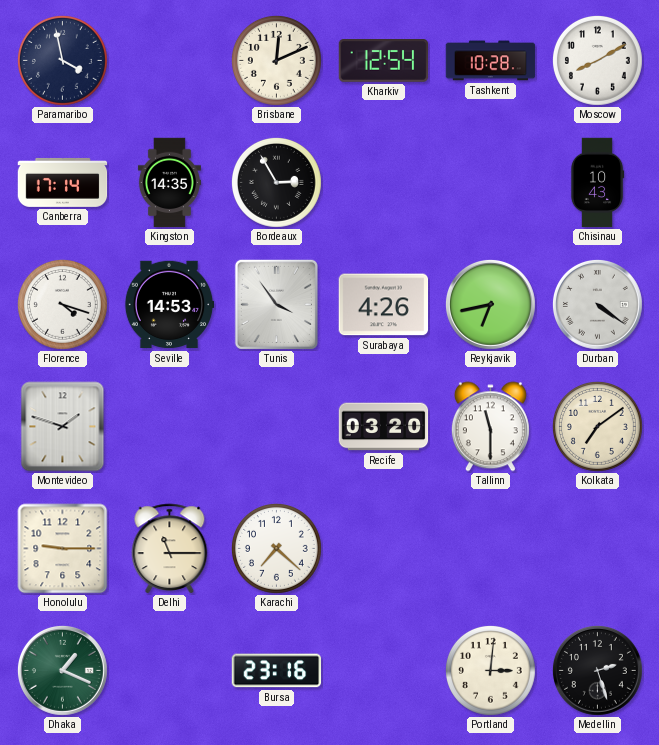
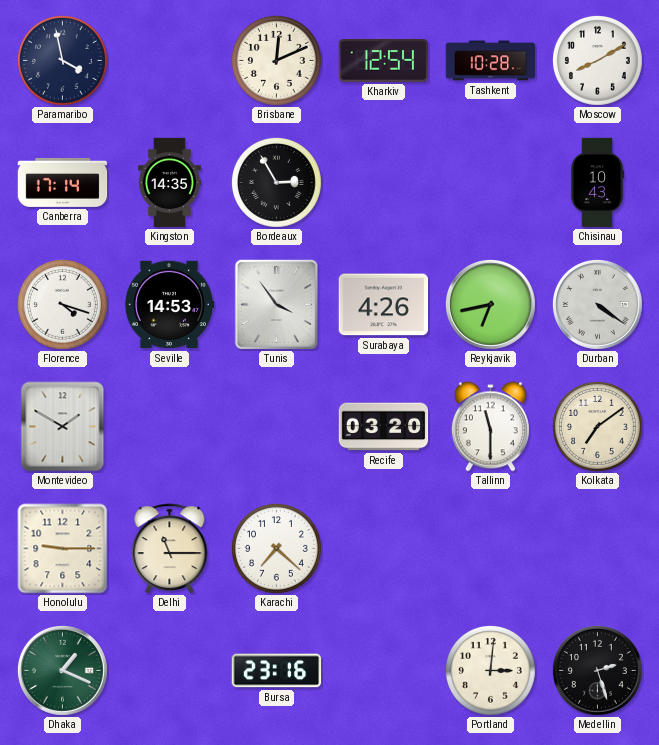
Montevideo: 1:48 -> 1:50
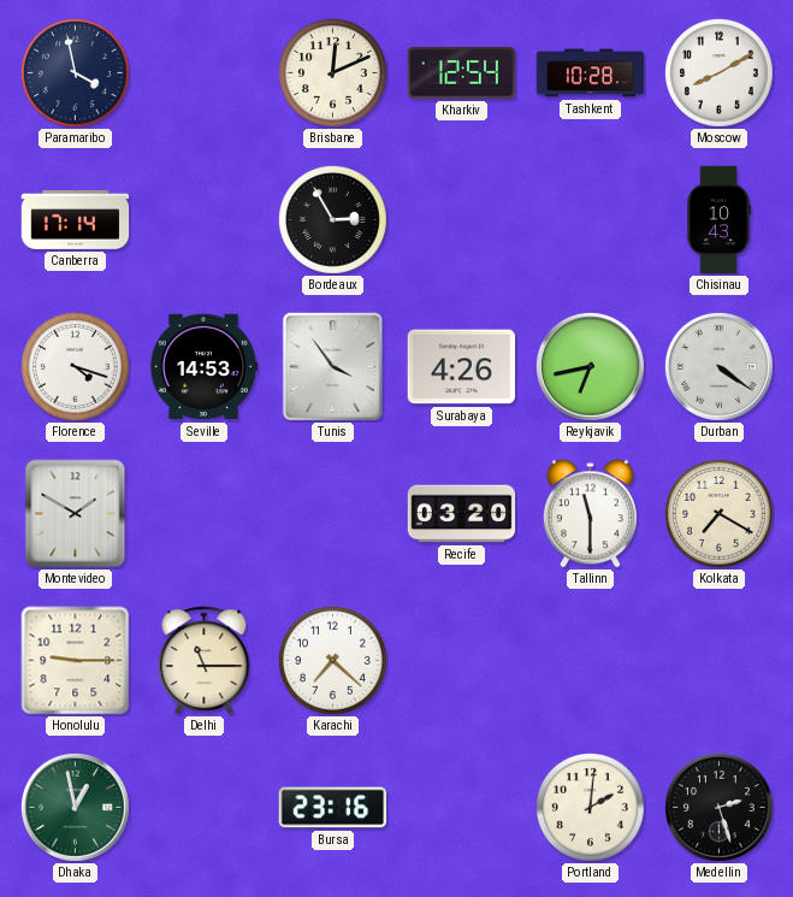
Kingston: 14:35 -> none
Kolkata: 7:09 -> 7:20
Dhaka: 1:19 -> 12:58
Portland: 3:01 -> 2:01
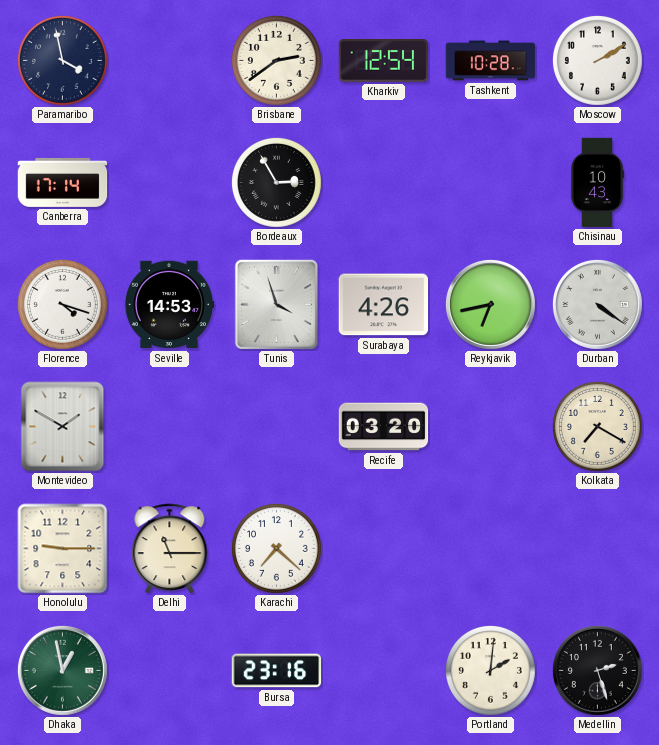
Brisbane: 12:11 -> 2:39
Moscow: 8:10 -> 2:10
Tunis: 3:54 -> 3:57
Tallinn: 11:30 -> none
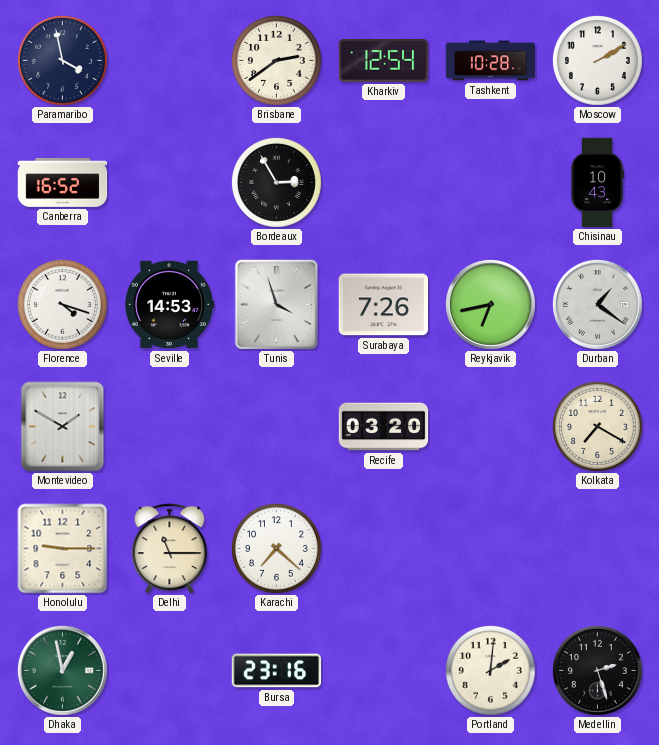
Canberra: 17:14 -> 16:52
Surabaya: 4:26 -> 7:26
Durban: 4:21 -> 1:21
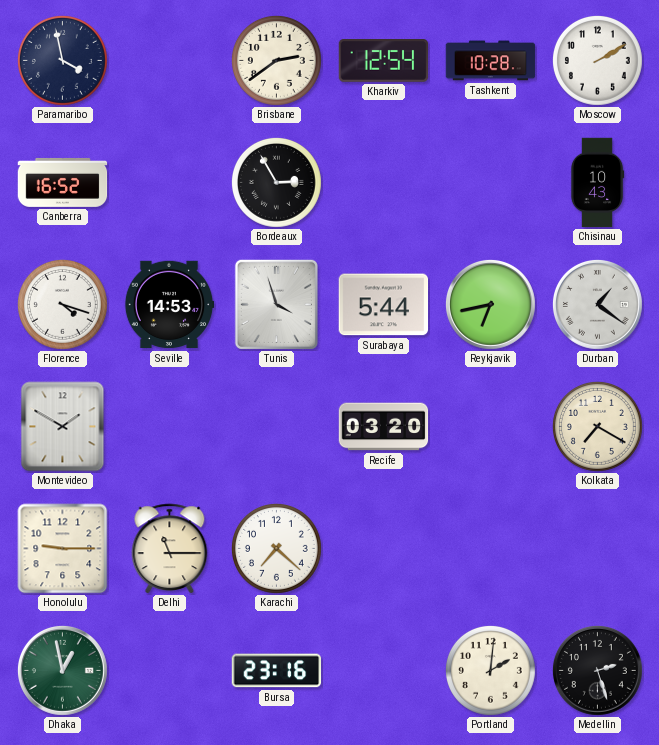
Surabaya: 7:26 -> 5:44
